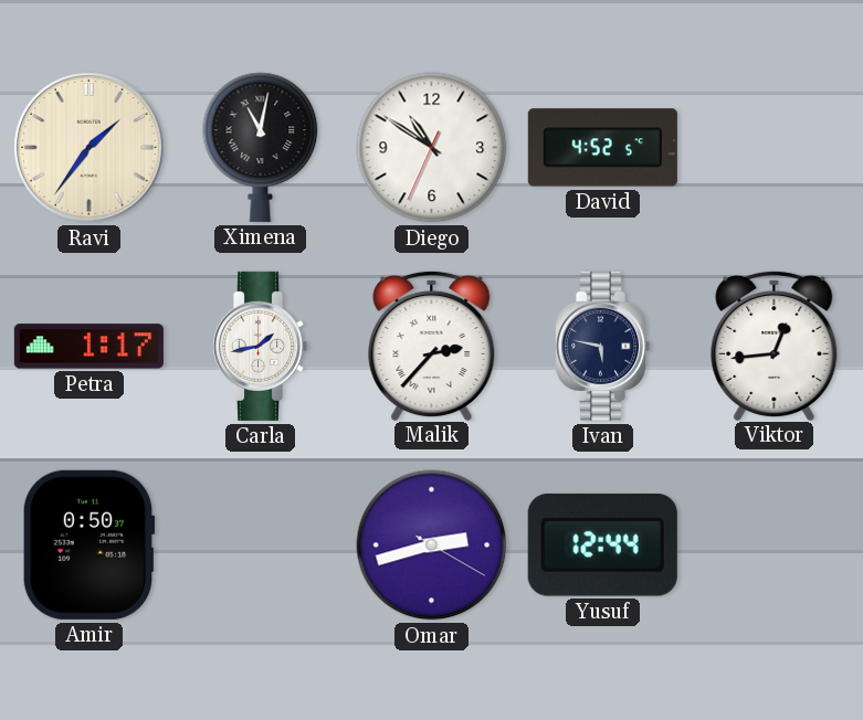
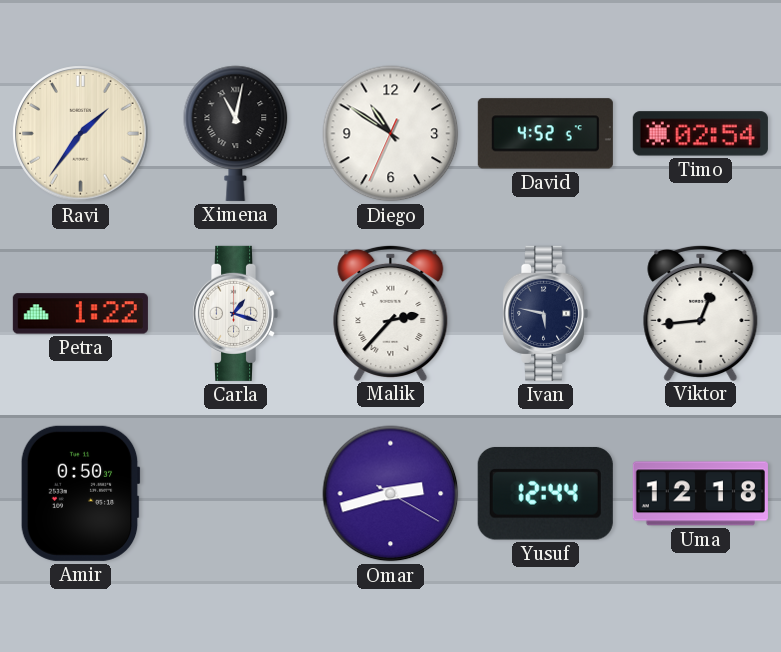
Timo: none -> 02:54
Petra: 1:17 -> 1:22
Carla: 1:43 -> 1:18
Uma: none -> 12:18
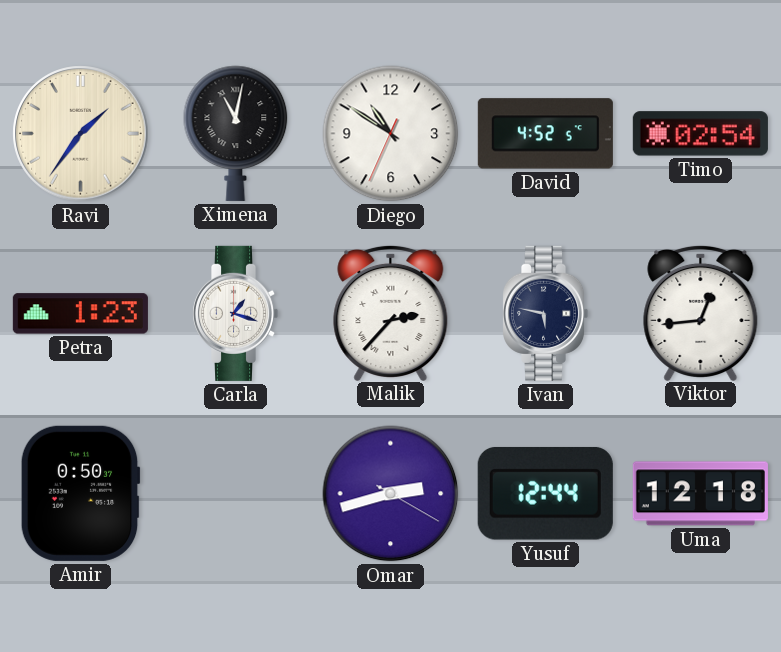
Petra: 1:22 -> 1:23
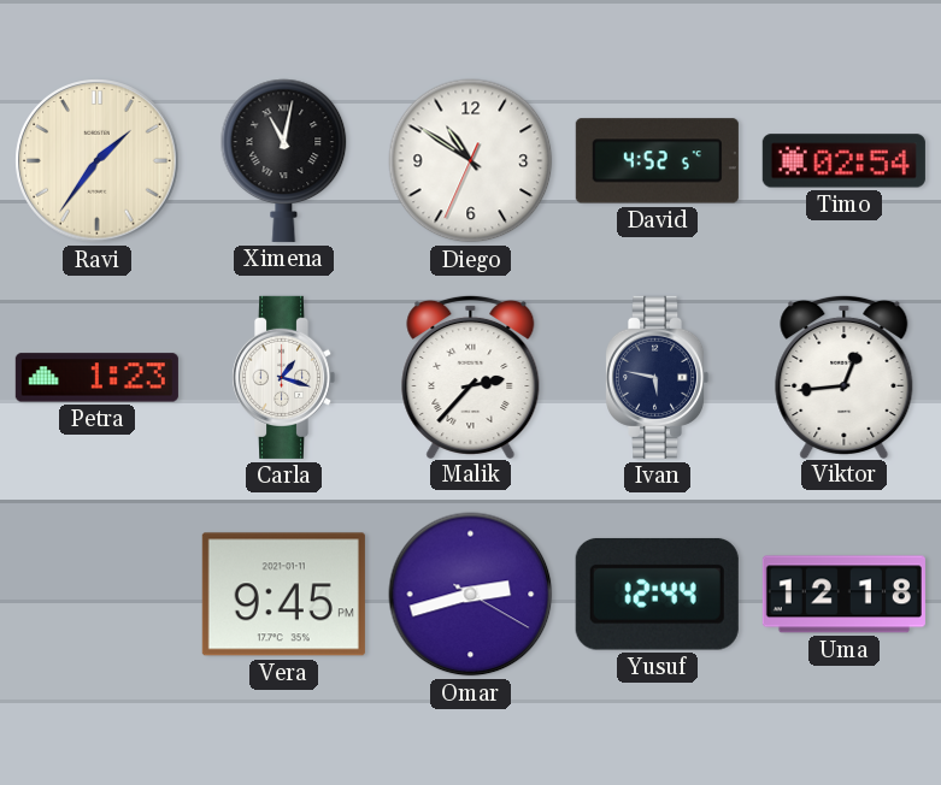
Amir: 0:50 -> none
Vera: none -> 9:45
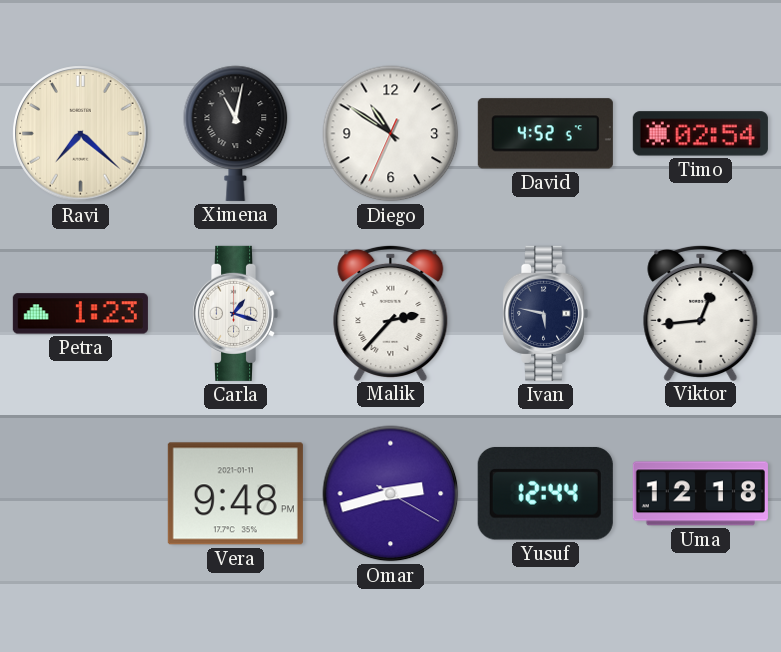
Ravi: 1:36 -> 7:22
Vera: 9:45 -> 9:48
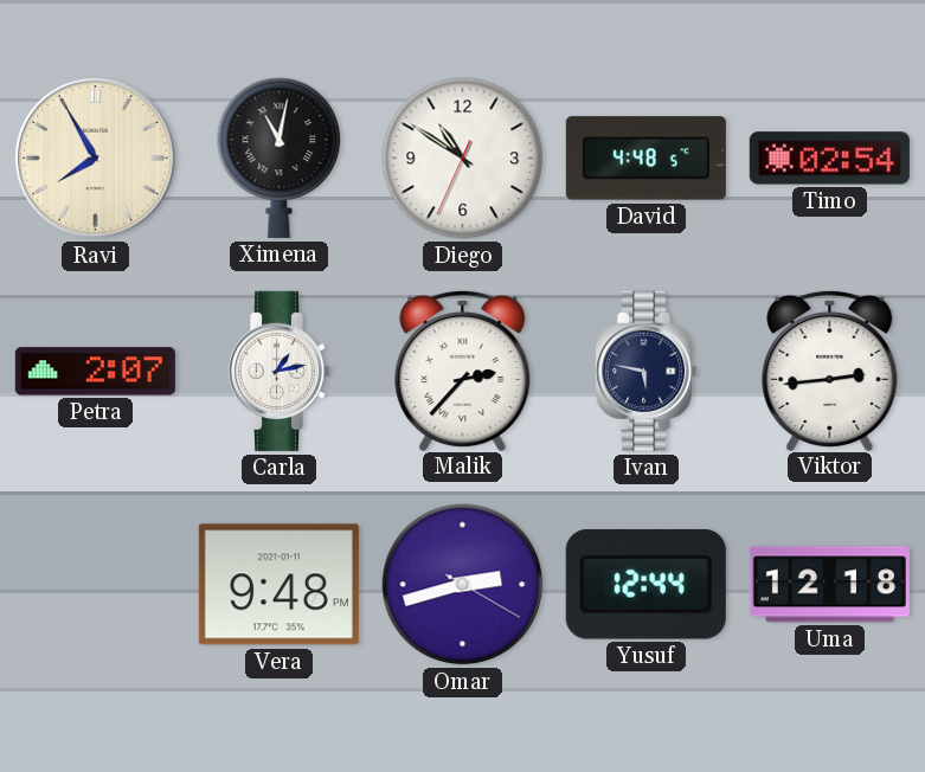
Ravi: 7:22 -> 7:55
David: 4:52 -> 4:48
Petra: 1:23 -> 2:07
Carla: 1:18 -> 1:13
Viktor: 12:44 -> 2:44
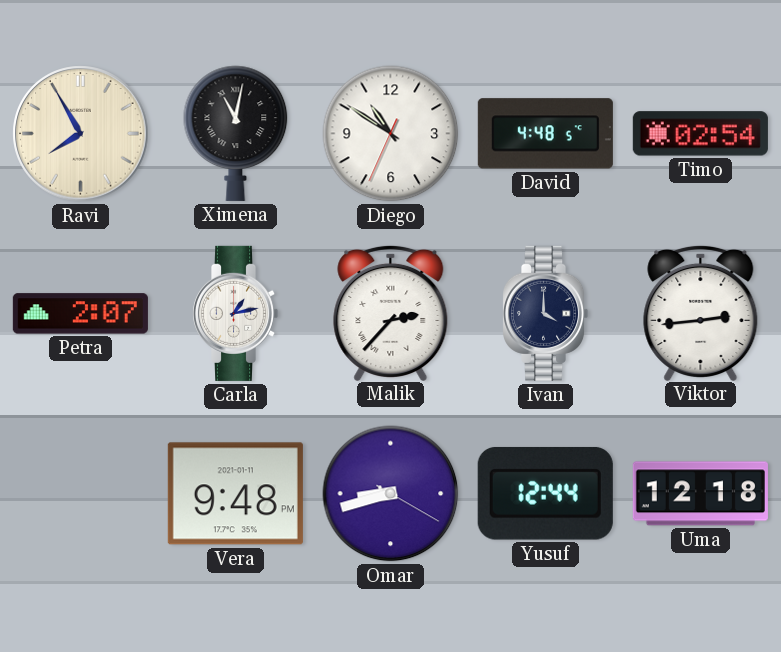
Ivan: 5:47 -> 4:00
Omar: 2:42 -> 8:42
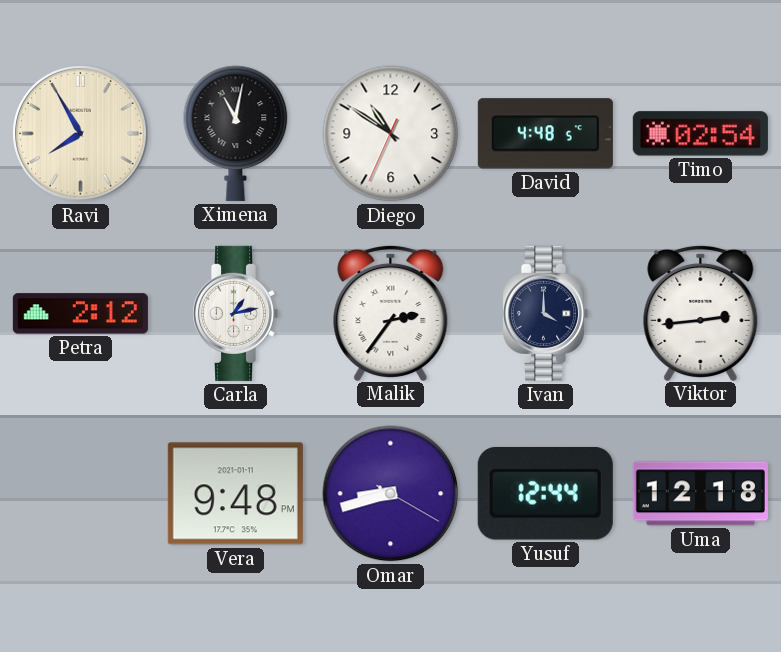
Petra: 2:07 -> 2:12
Malik: 2:37 -> 2:36
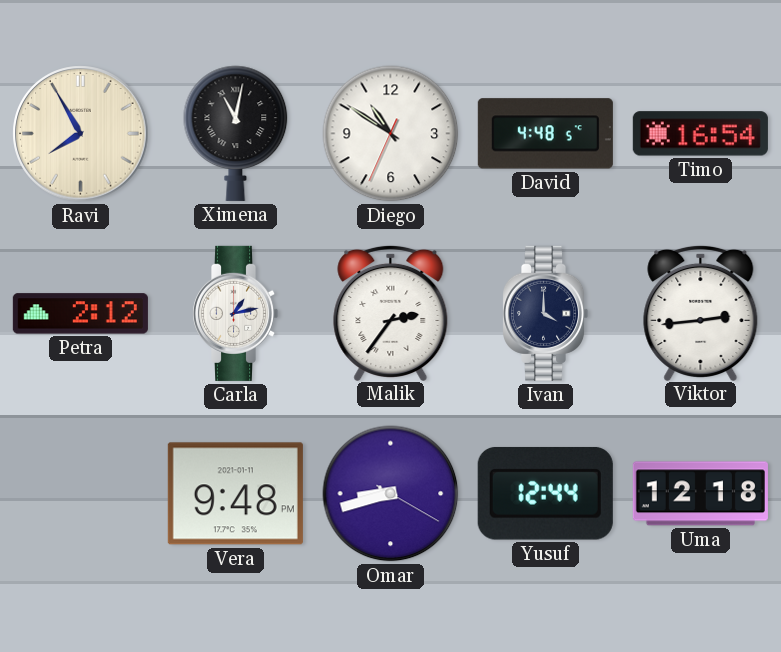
Timo: 02:54 -> 16:54
